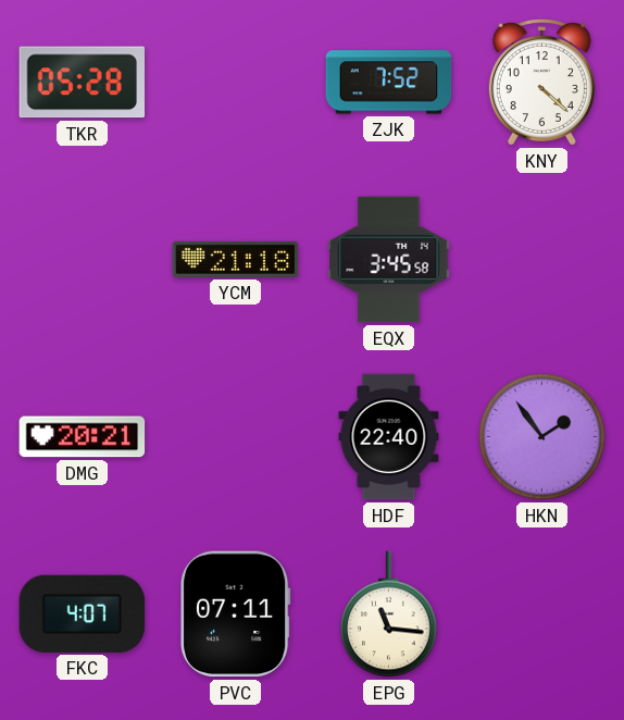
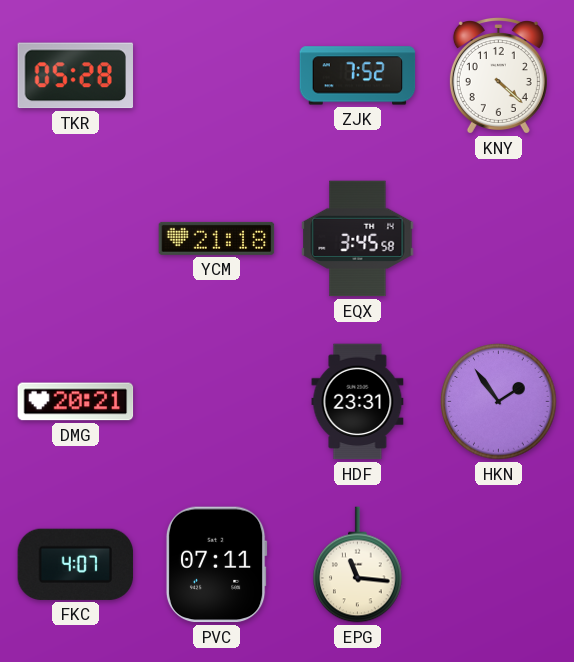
HDF: 22:40 -> 23:31
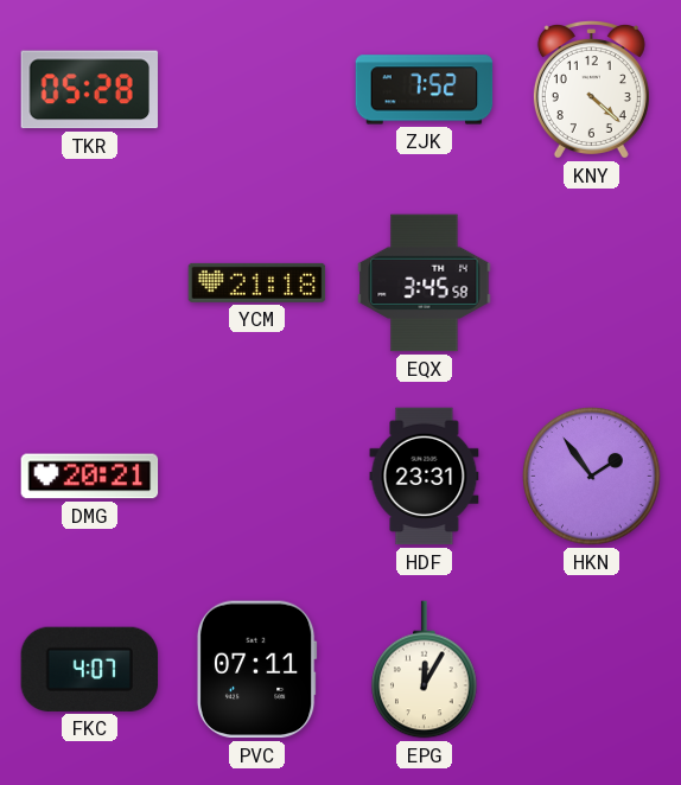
EPG: 11:16 -> 12:05
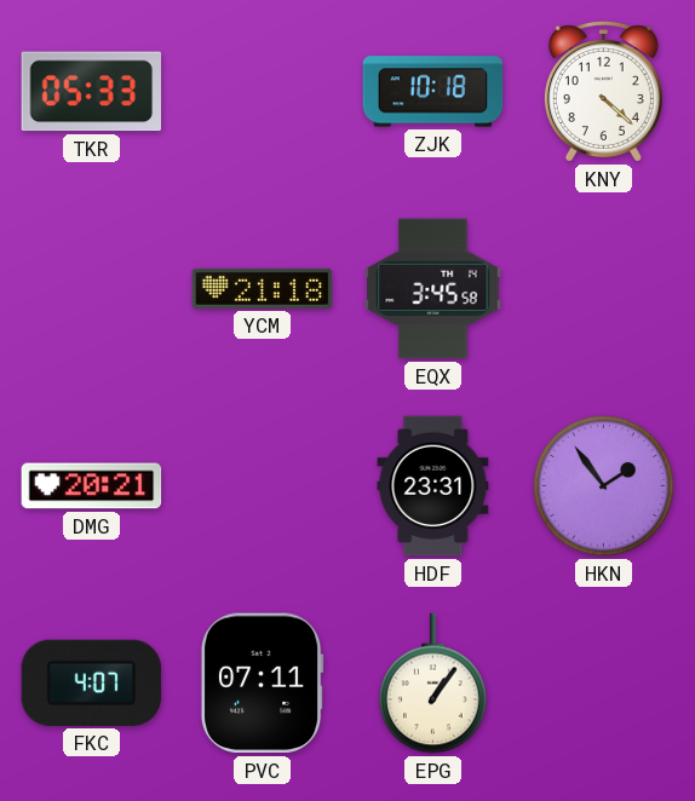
TKR: 05:28 -> 05:33
ZJK: 7:52 -> 10:18
EPG: 12:05 -> 1:06
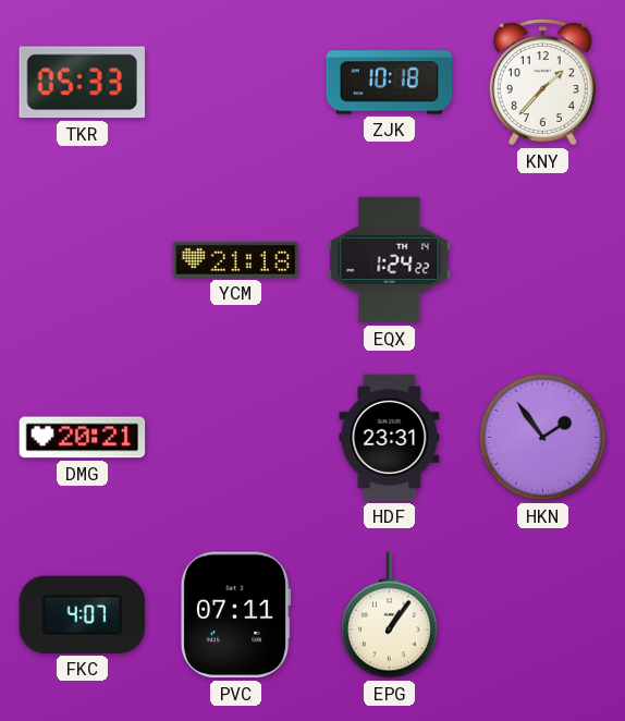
KNY: 4:22 -> 1:37
EQX: 3:45 -> 1:24
